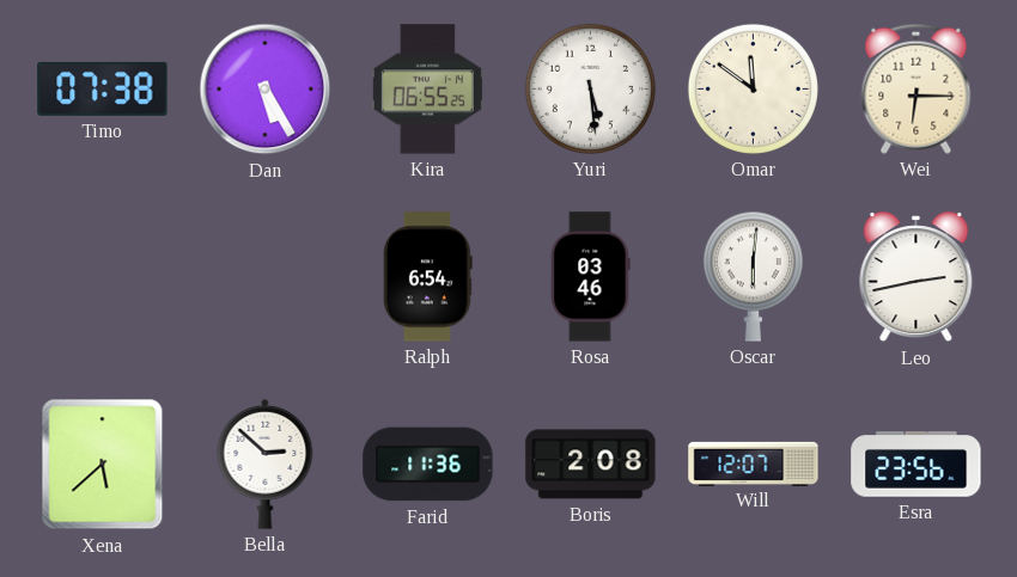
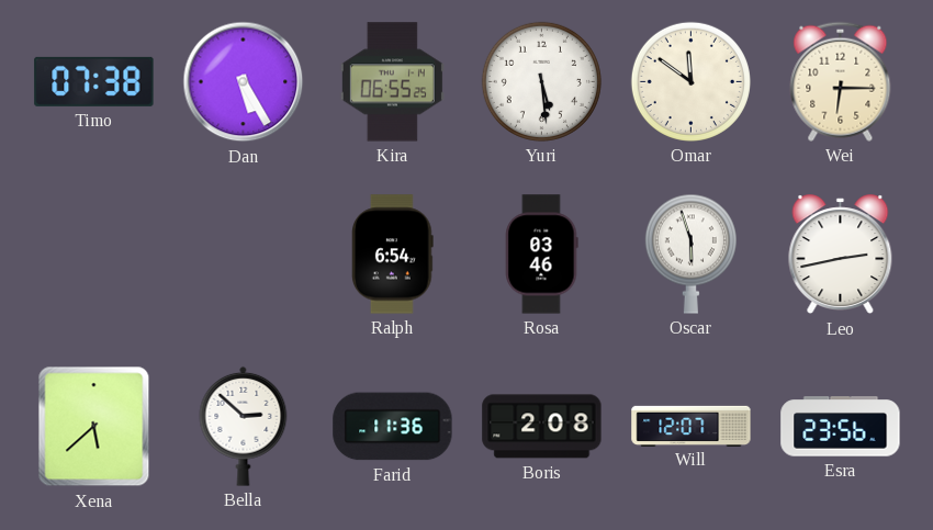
Oscar: 6:01 -> 5:57
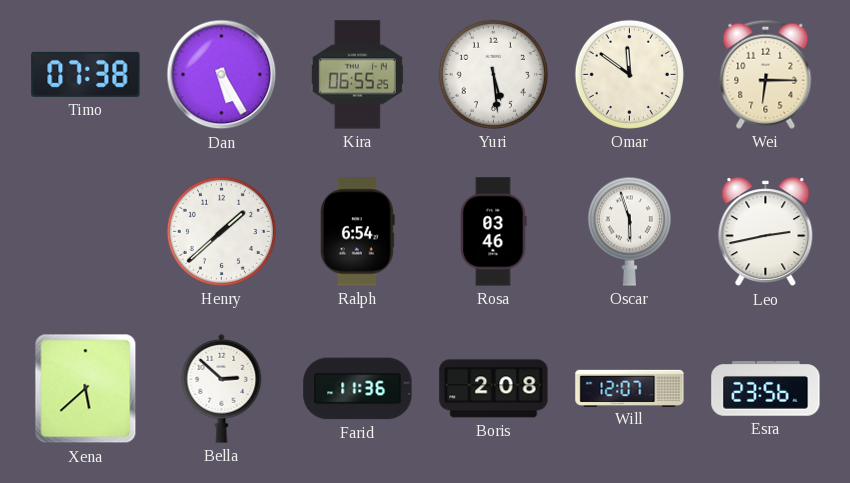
Henry: none -> 1:38
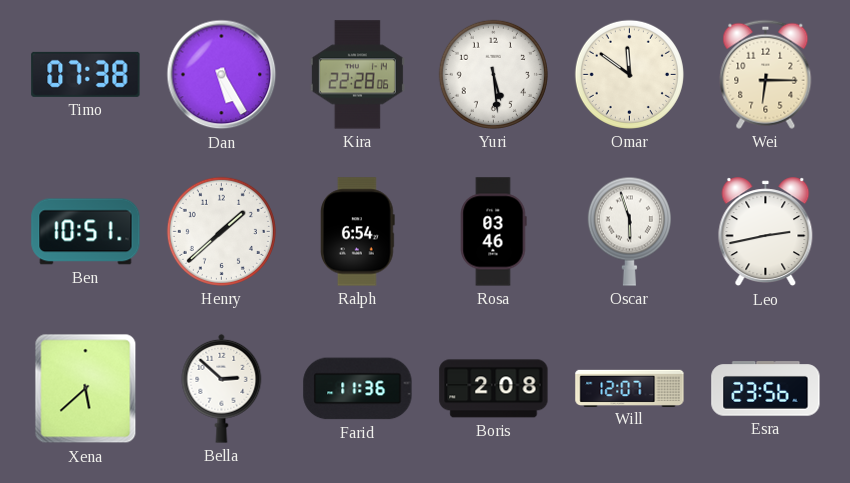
Kira: 06:55 -> 22:28
Ben: none -> 10:51
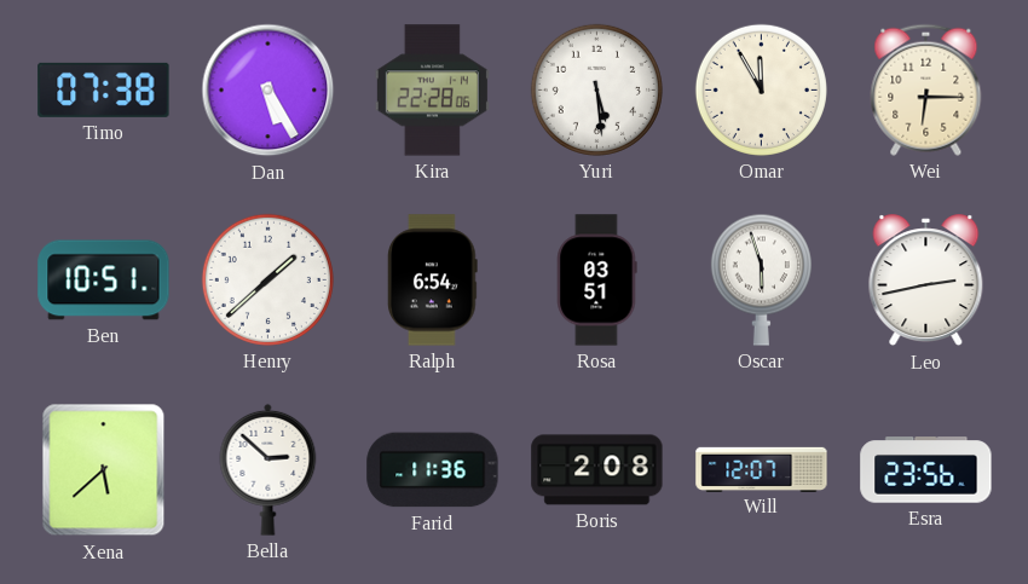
Omar: 11:51 -> 11:55
Rosa: 03:46 -> 03:51
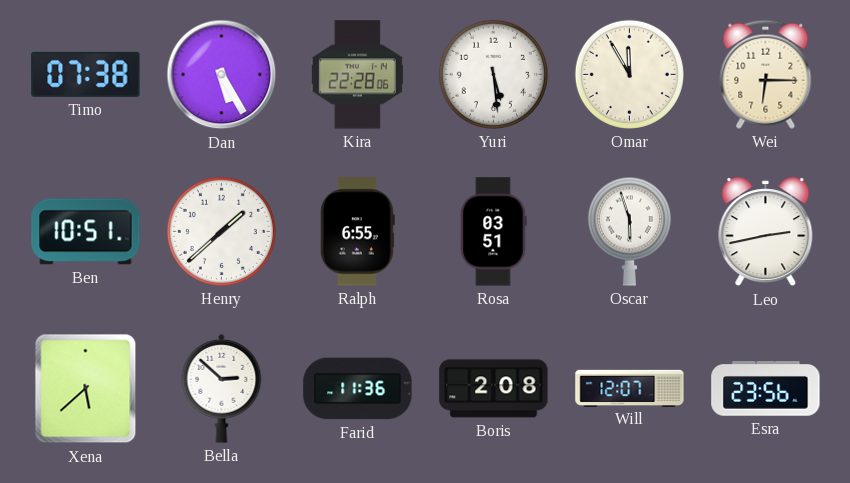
Ralph: 6:54 -> 6:55
